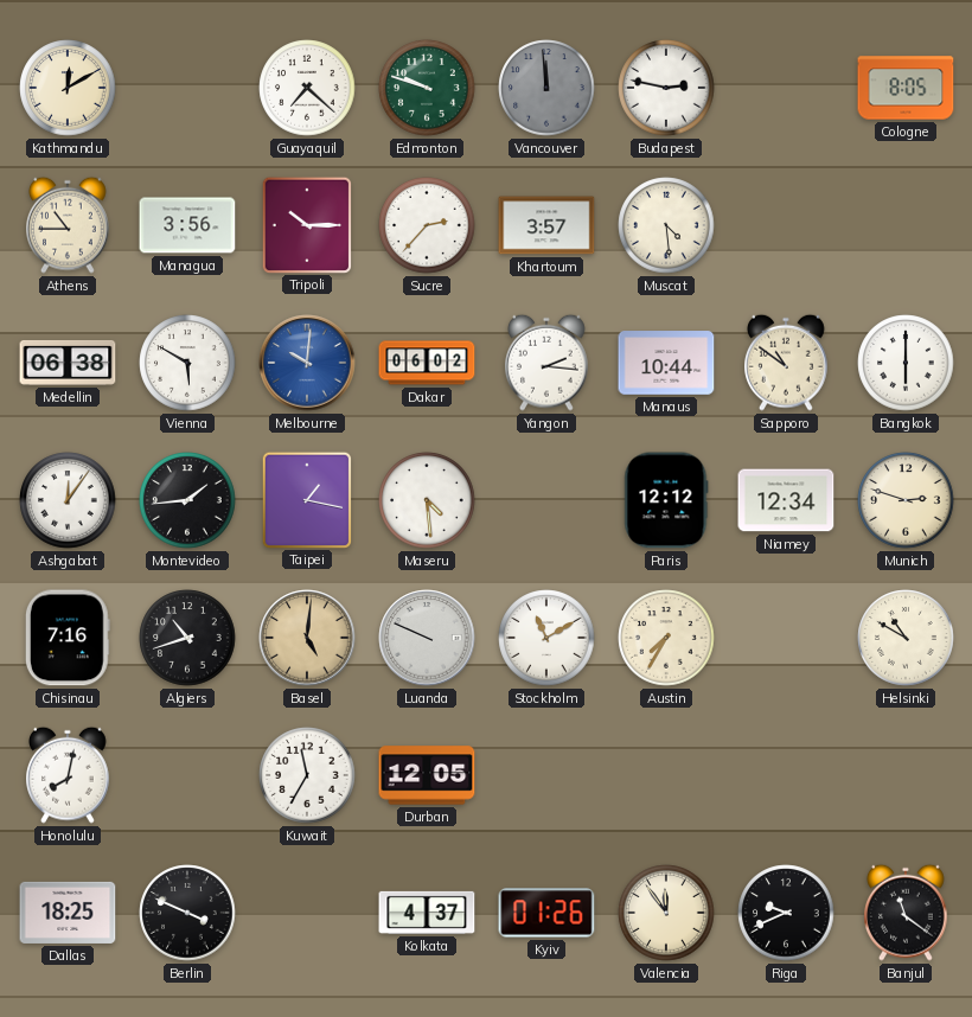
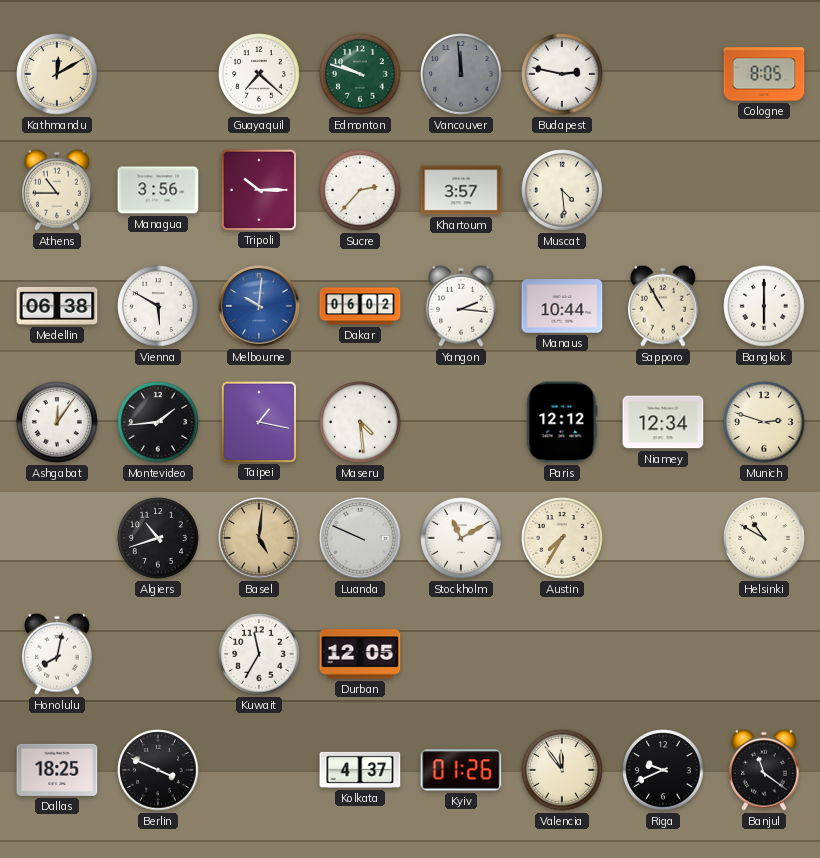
Sapporo: 10:51 -> 10:55
Chisinau: 7:16 -> none
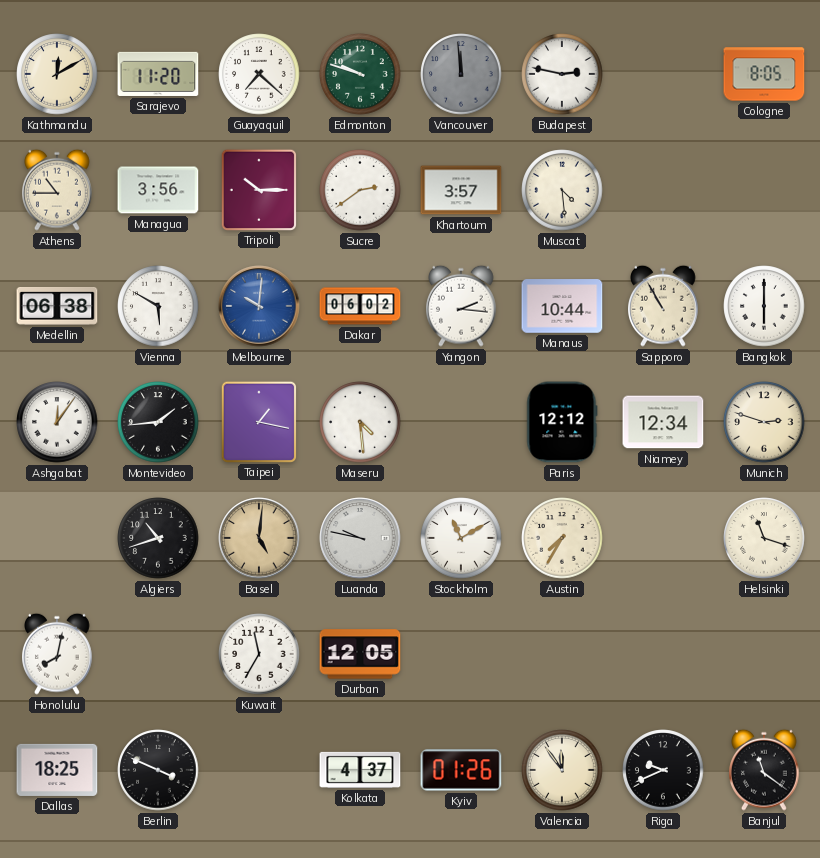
Sarajevo: none -> 11:20
Sucre: 2:37 -> 2:39
Luanda: 9:49 -> 9:47
Helsinki: 10:50 -> 11:18
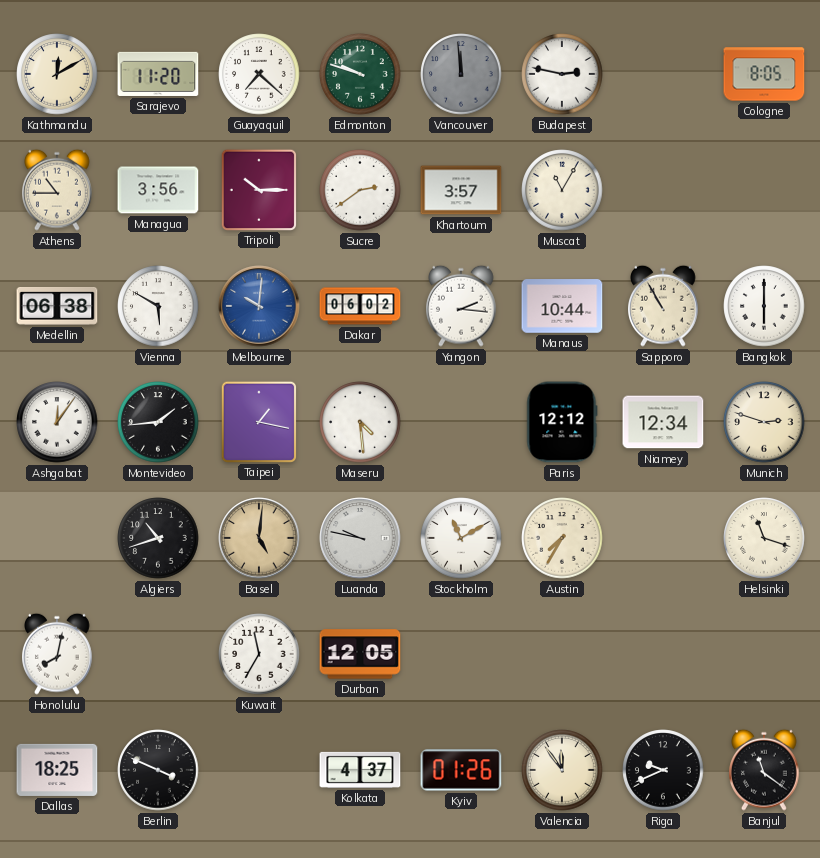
Muscat: 4:29 -> 11:05
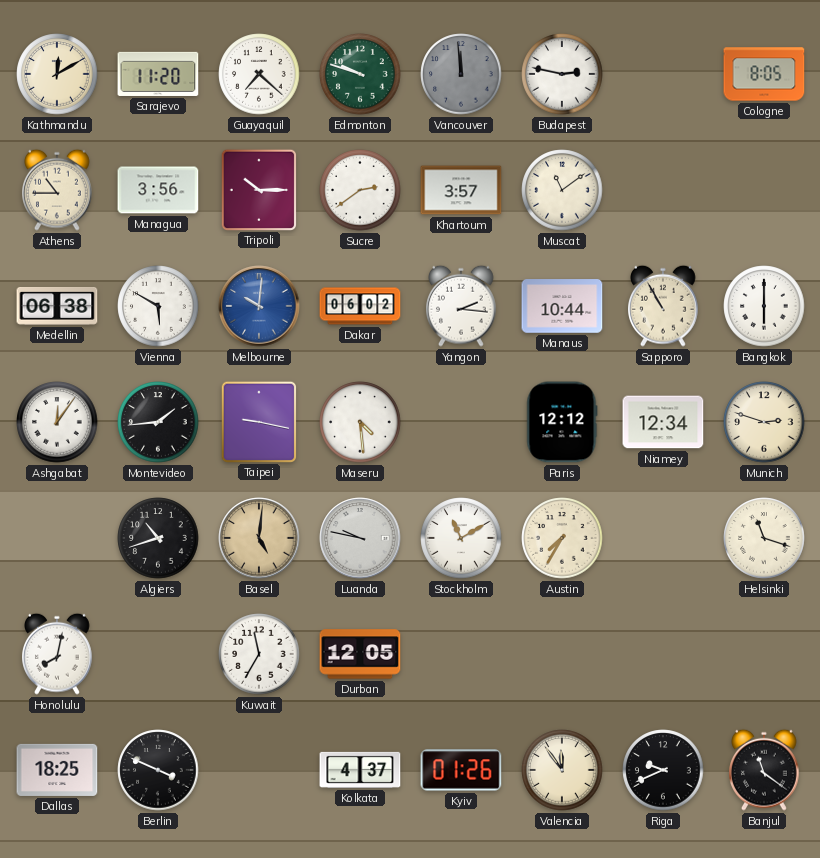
Muscat: 11:05 -> 11:09
Taipei: 1:17 -> 9:17
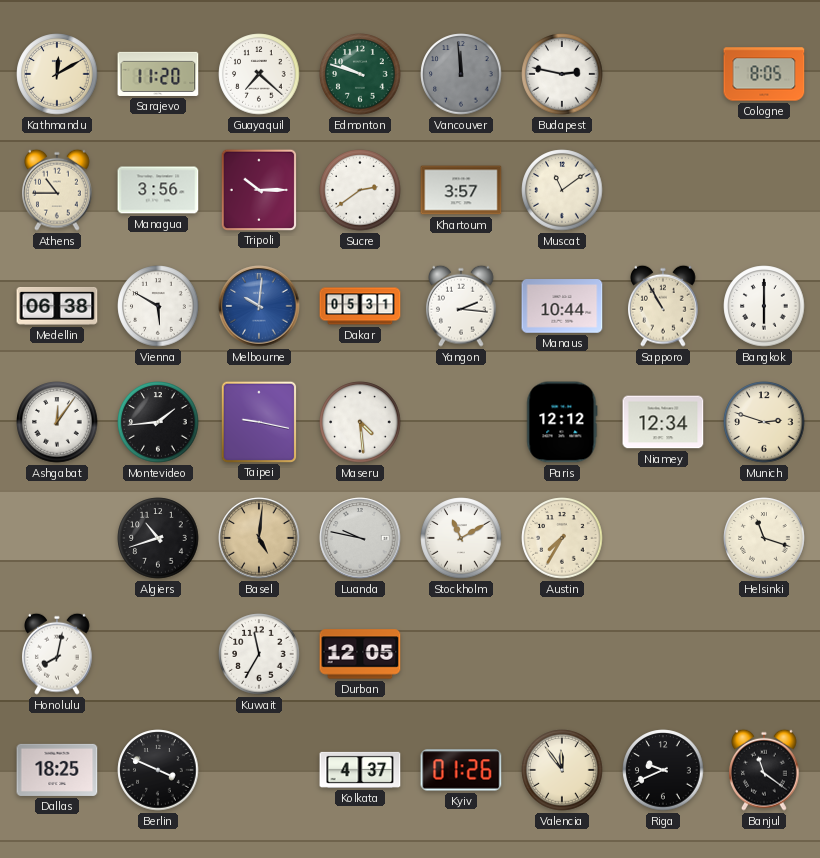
Dakar: 06:02 -> 05:31
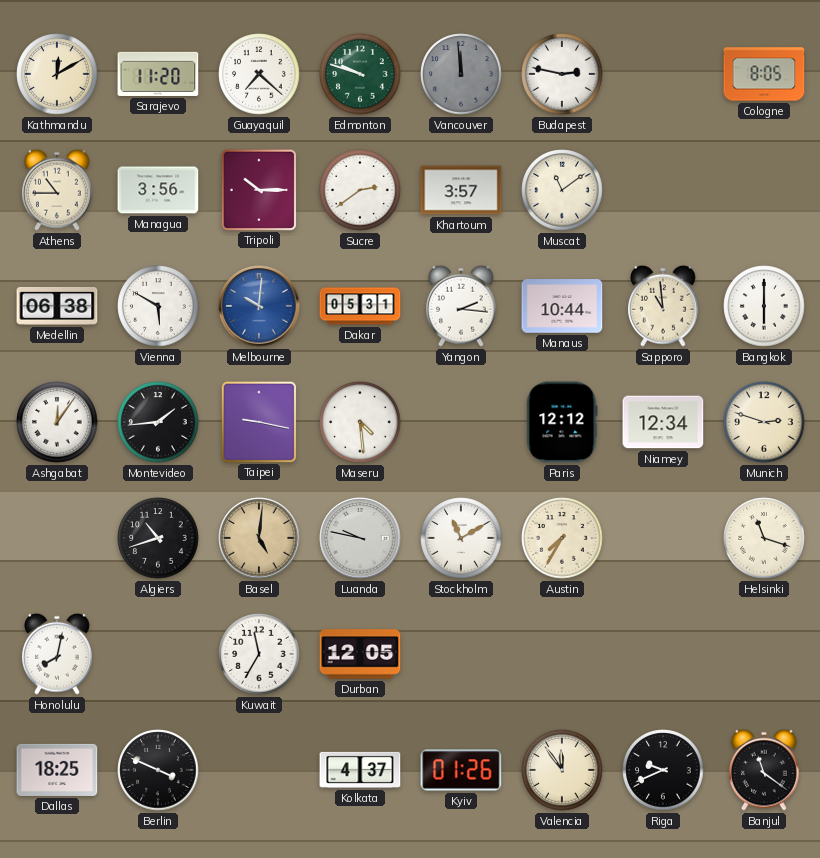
Sapporo: 10:55 -> 10:59
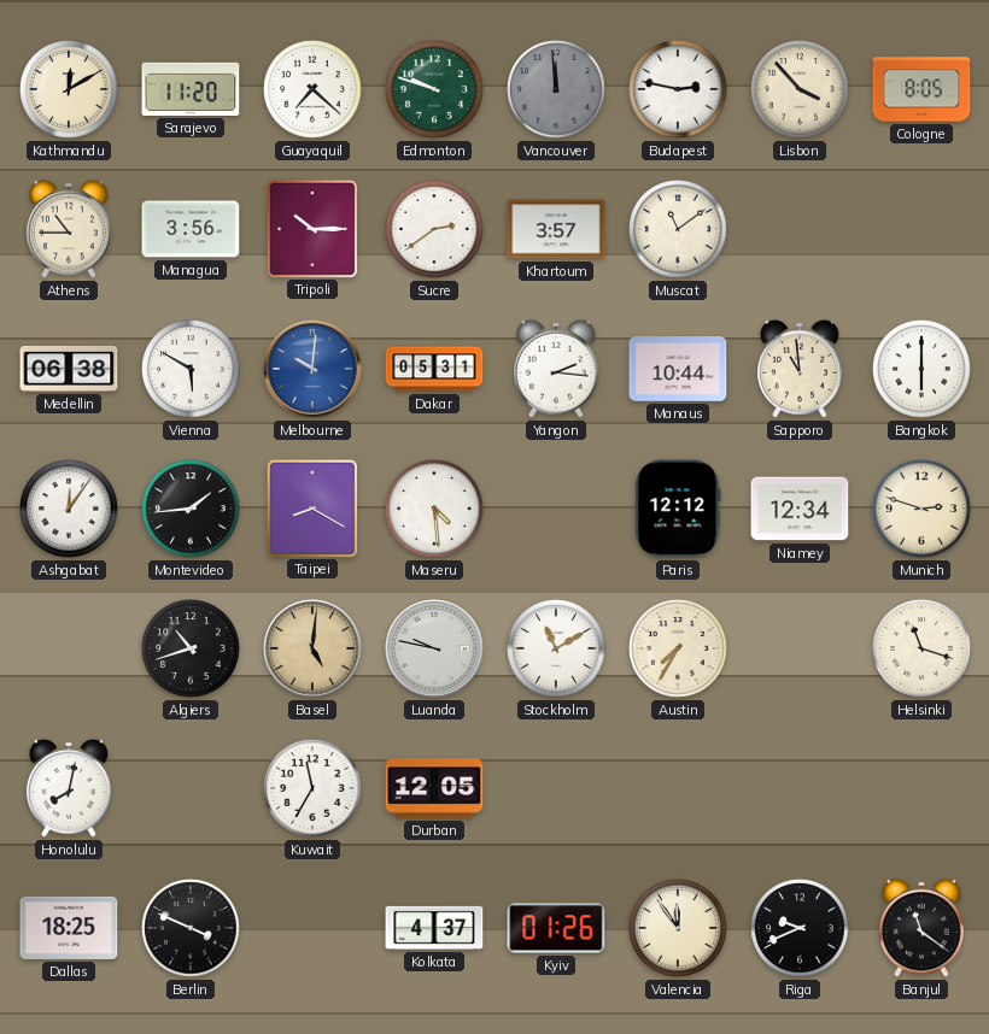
Lisbon: none -> 3:53
Taipei: 9:17 -> 8:20
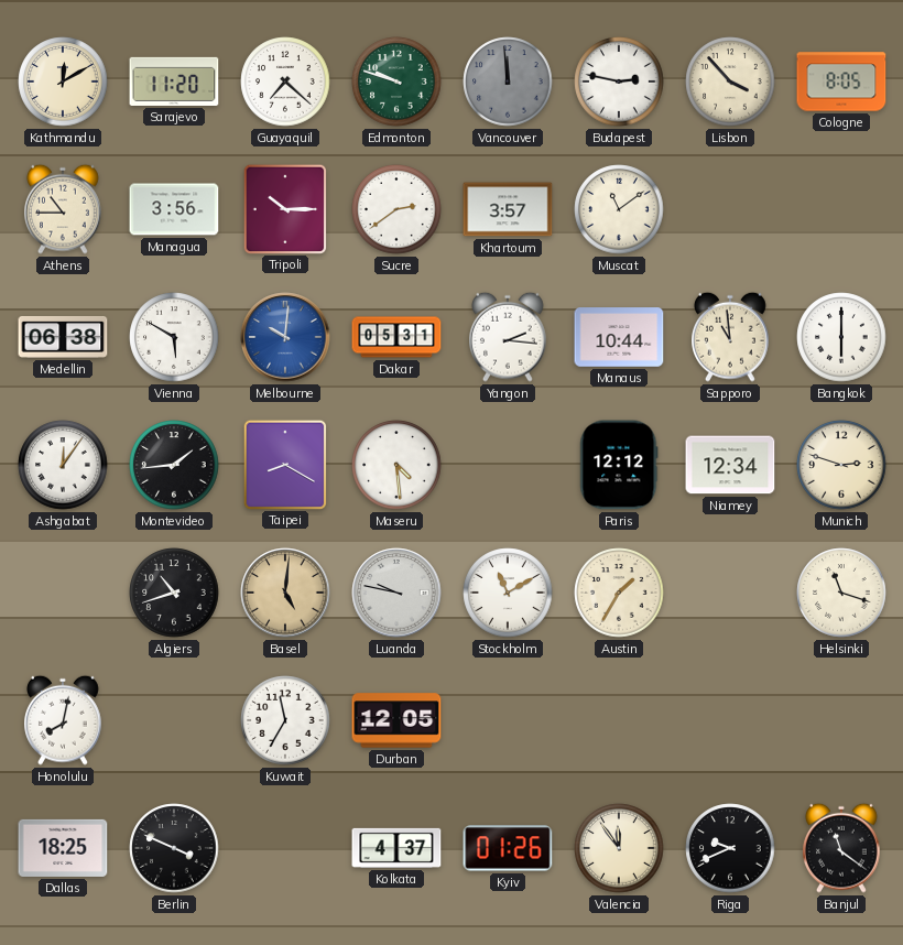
Austin: 7:35 -> 1:35
